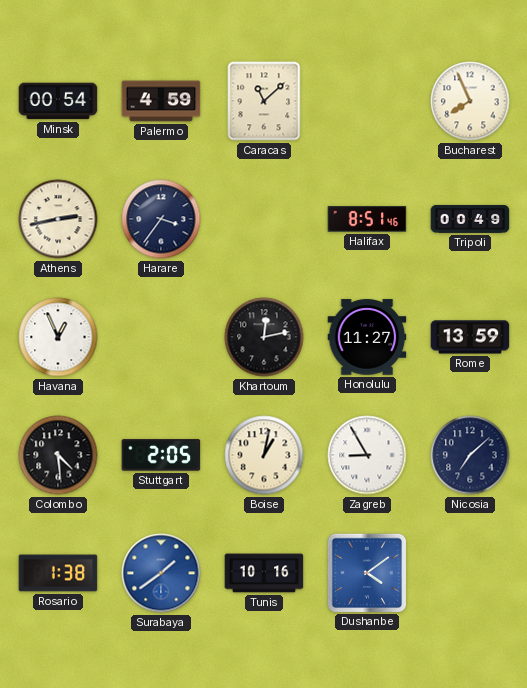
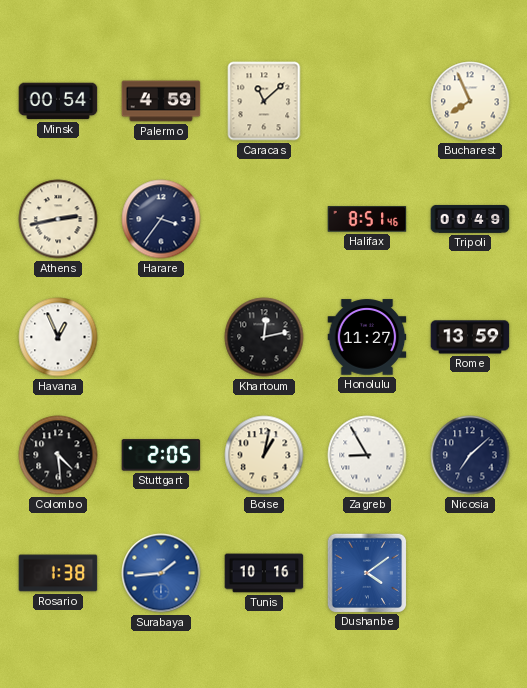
Surabaya: 1:39 -> 1:44
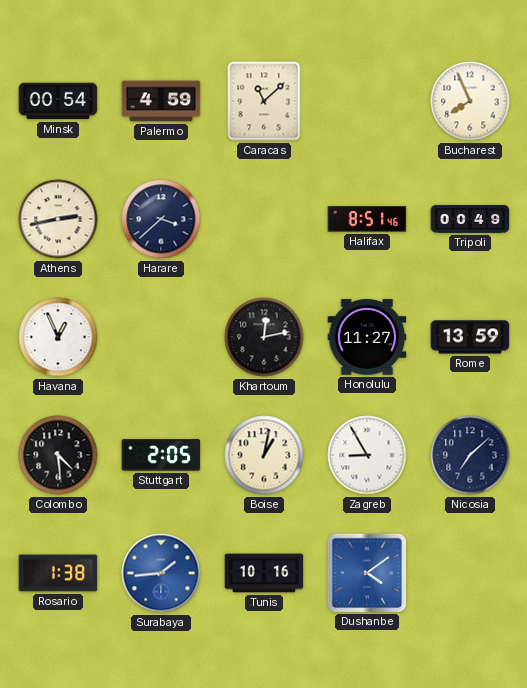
Harare: 3:36 -> 3:38
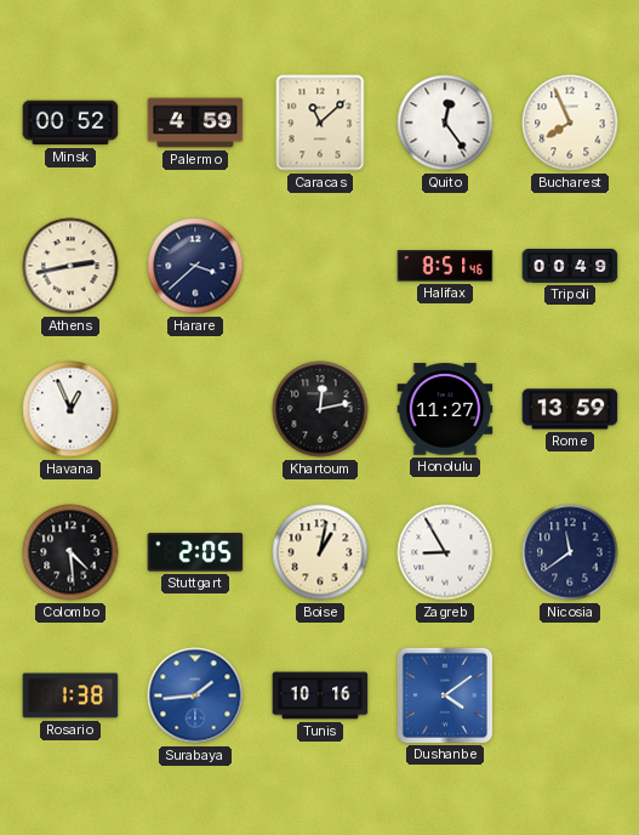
Minsk: 00:54 -> 00:52
Quito: none -> 12:24
Nicosia: 7:08 -> 11:39
